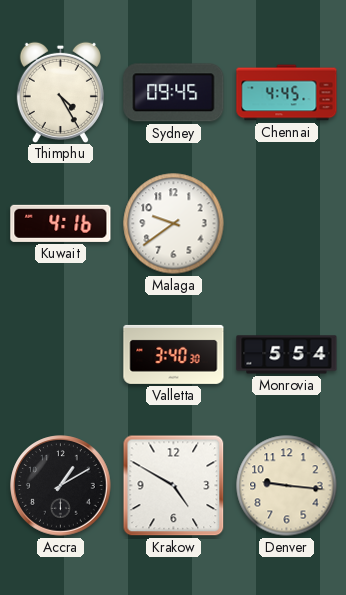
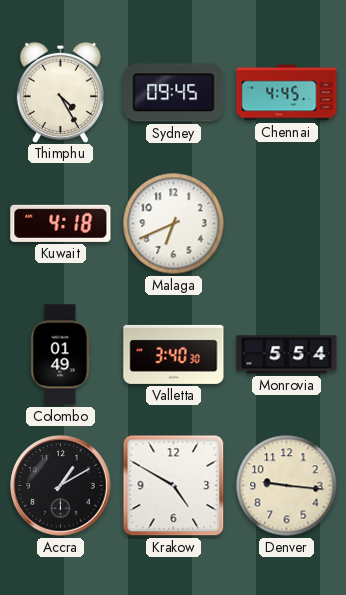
Kuwait: 4:16 -> 4:18
Malaga: 9:39 -> 6:41
Colombo: none -> 01:49
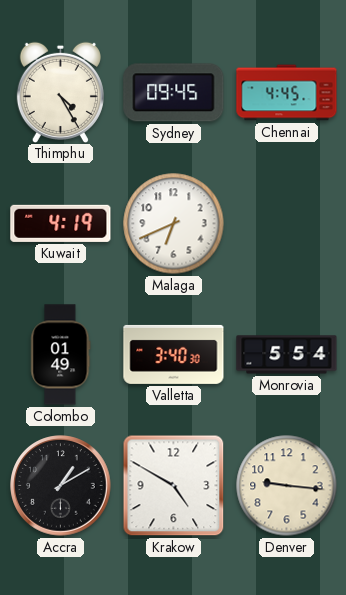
Kuwait: 4:18 -> 4:19
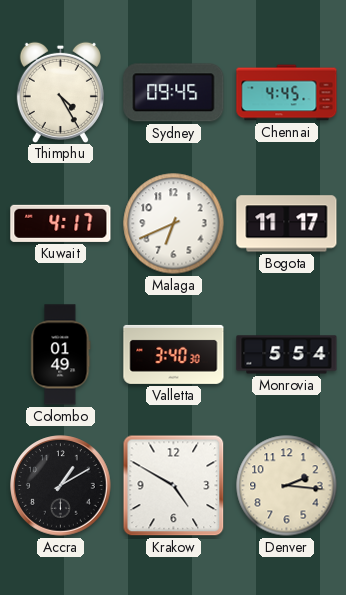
Kuwait: 4:19 -> 4:17
Bogota: none -> 11:17
Denver: 9:16 -> 2:16
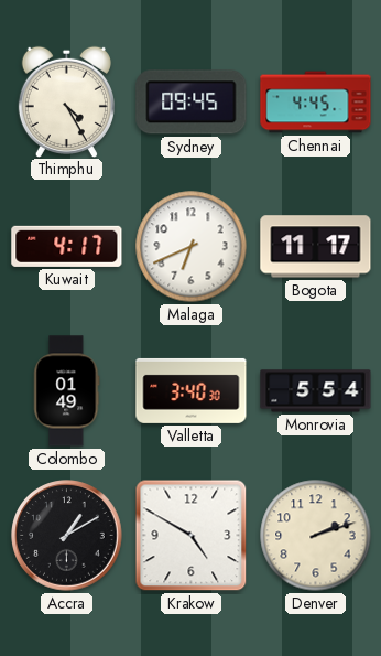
Denver: 2:16 -> 2:12
